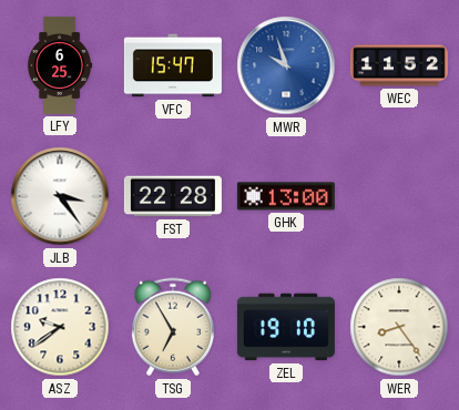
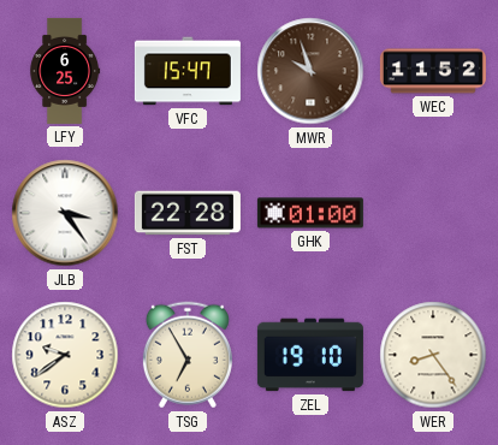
MWR dial: blue -> brown
GHK: 13:00 -> 01:00
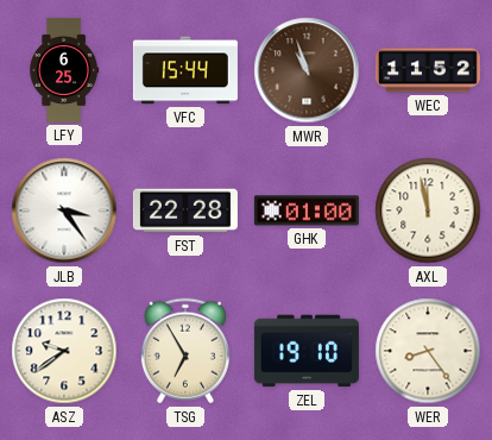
VFC: 15:47 -> 15:44
MWR: 9:57 -> 10:57
AXL: none -> 11:58
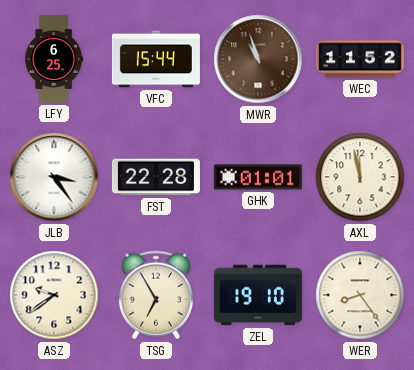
GHK: 01:00 -> 01:01
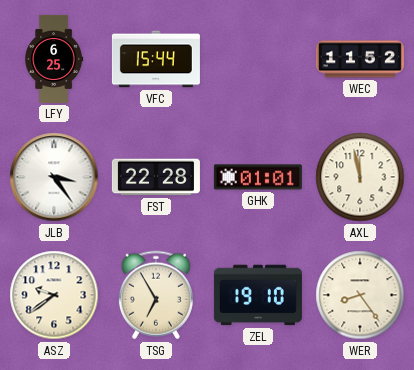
MWR: 10:57 -> none
